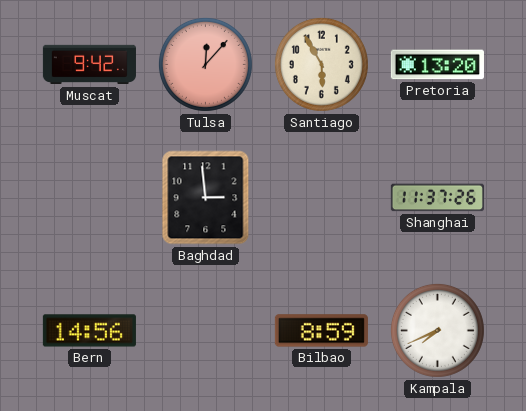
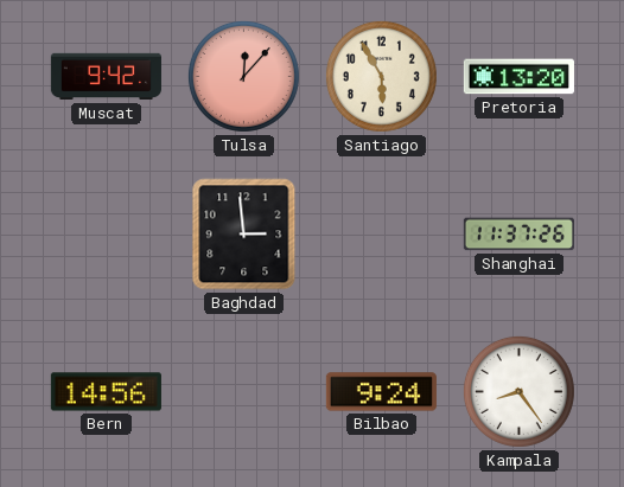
Bilbao: 8:59 -> 9:24
Kampala: 7:41 -> 8:24
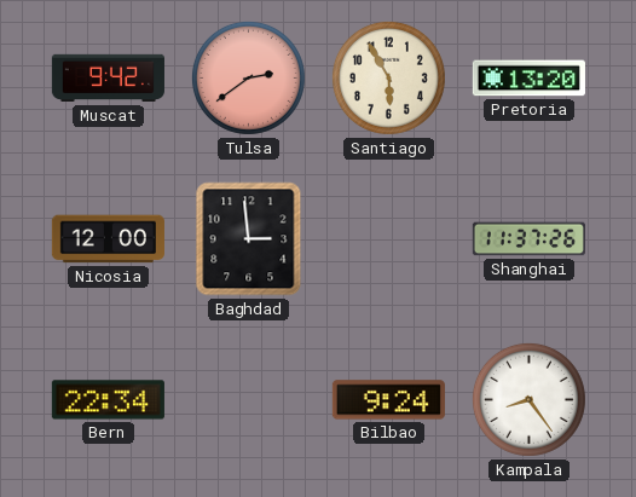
Tulsa: 12:07 -> 2:39
Nicosia: none -> 12:00
Bern: 14:56 -> 22:34
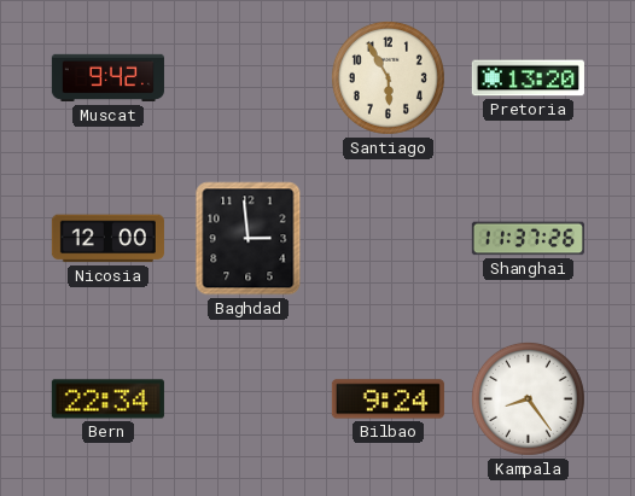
Tulsa: 2:39 -> none
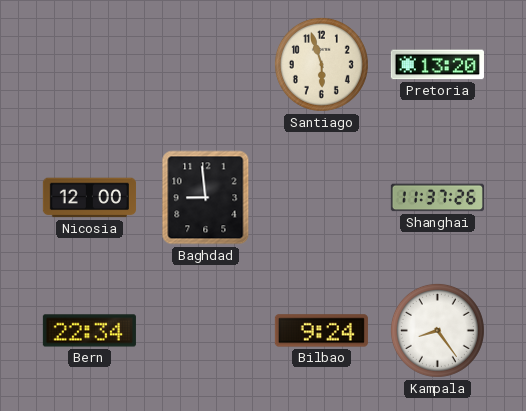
Muscat: 9:42 -> none
Santiago: 5:55 -> 5:57
Baghdad: 2:59 -> 8:59
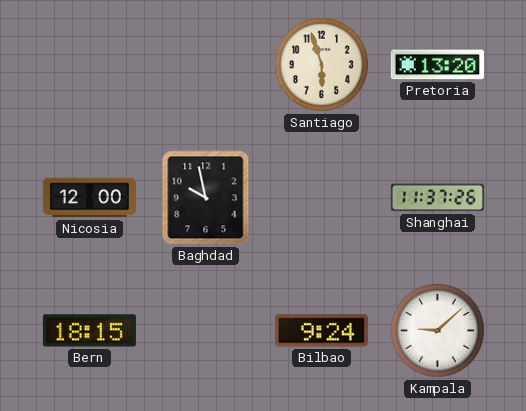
Baghdad: 8:59 -> 9:58
Bern: 22:34 -> 18:15
Kampala: 8:24 -> 9:08
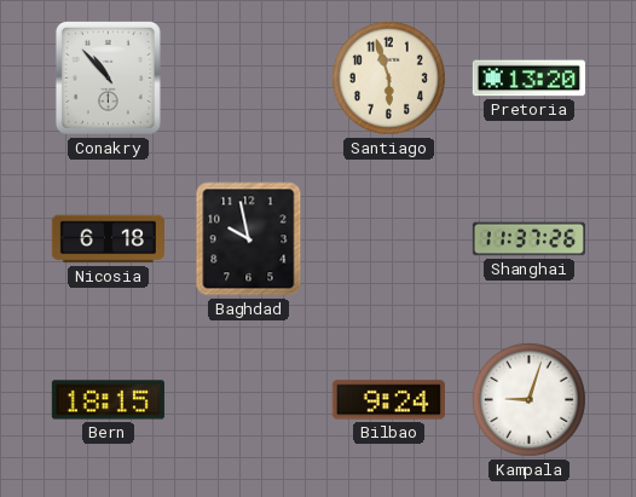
Conakry: none -> 10:53
Nicosia: 12:00 -> 6:18
Kampala: 9:08 -> 9:03
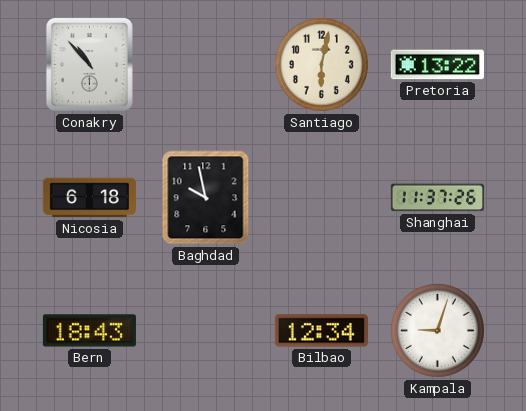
Santiago: 5:57 -> 6:02
Pretoria: 13:20 -> 13:22
Bern: 18:15 -> 18:43
Bilbao: 9:24 -> 12:34
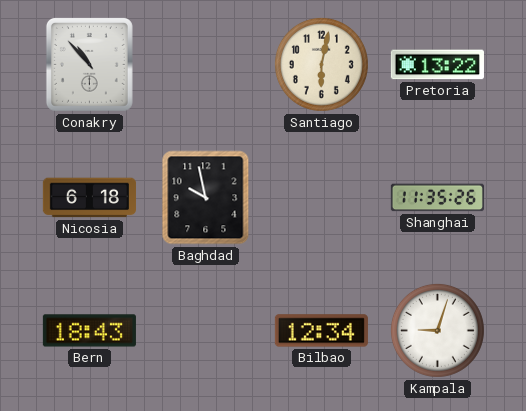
Shanghai: 11:37 -> 11:35
